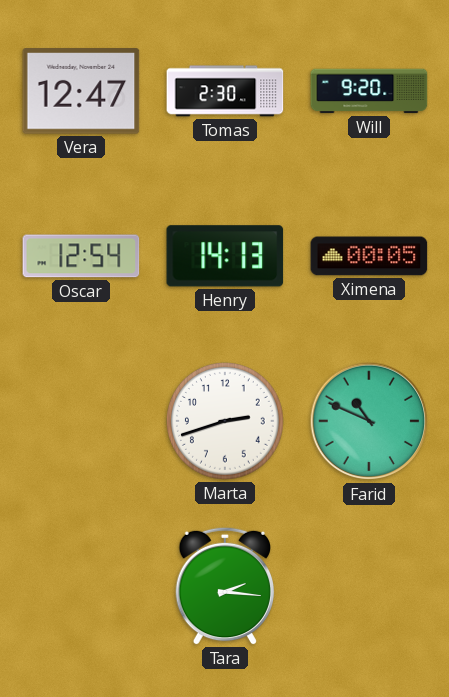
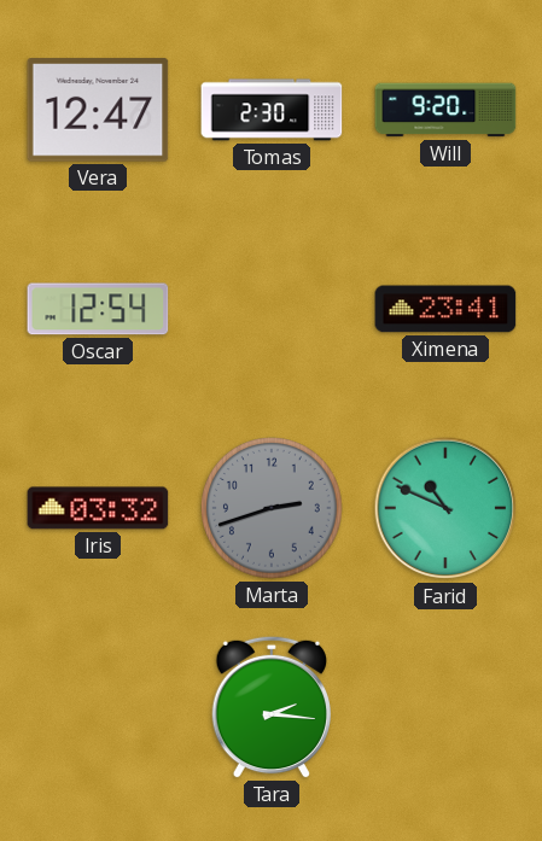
Henry: 14:13 -> none
Ximena: 00:05 -> 23:41
Iris: none -> 03:32
Marta dial: white -> grey
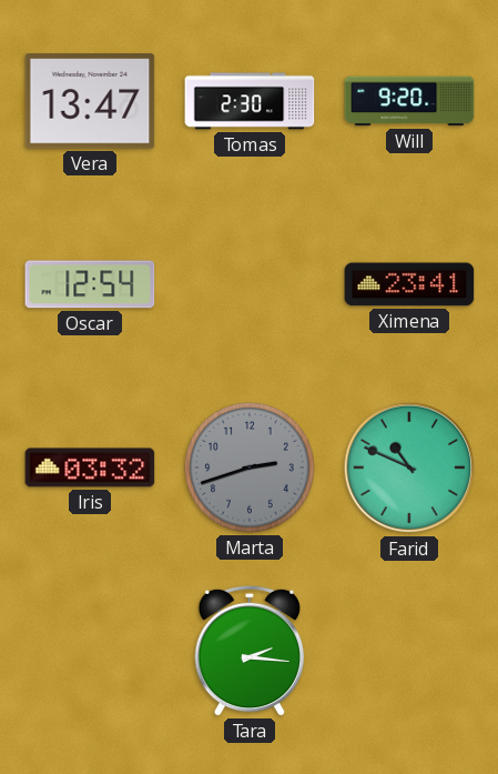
Vera: 12:47 -> 13:47
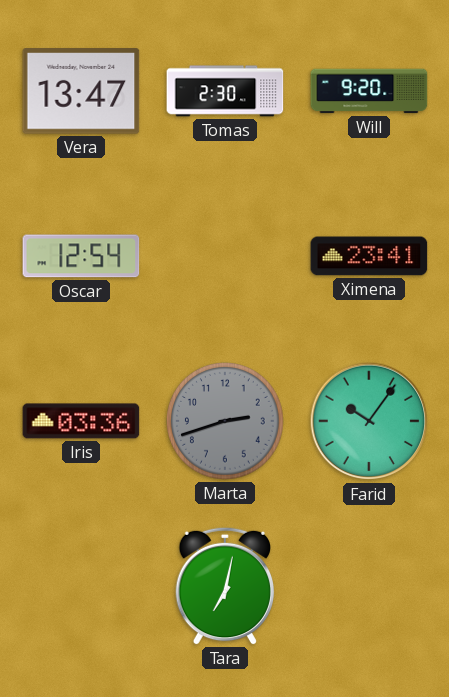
Iris: 03:32 -> 03:36
Farid: 10:49 -> 10:06
Tara: 2:16 -> 7:02
